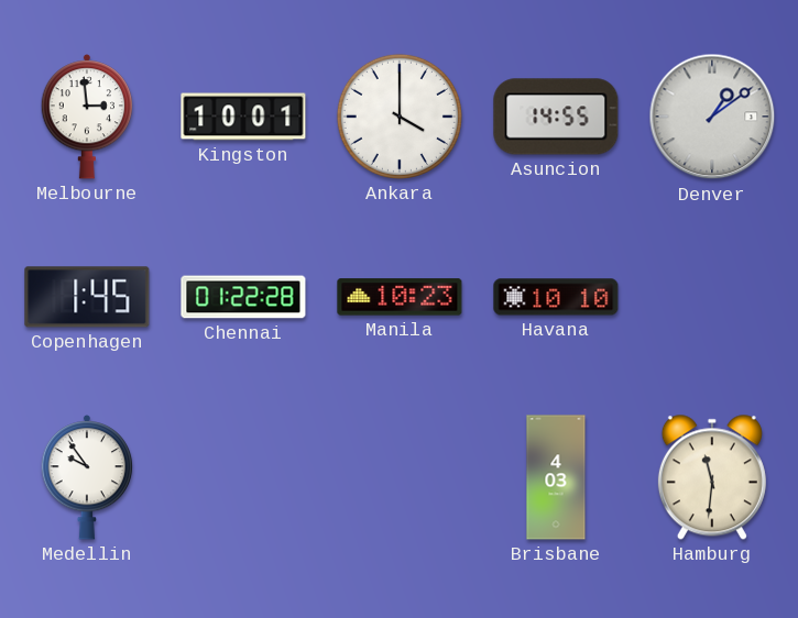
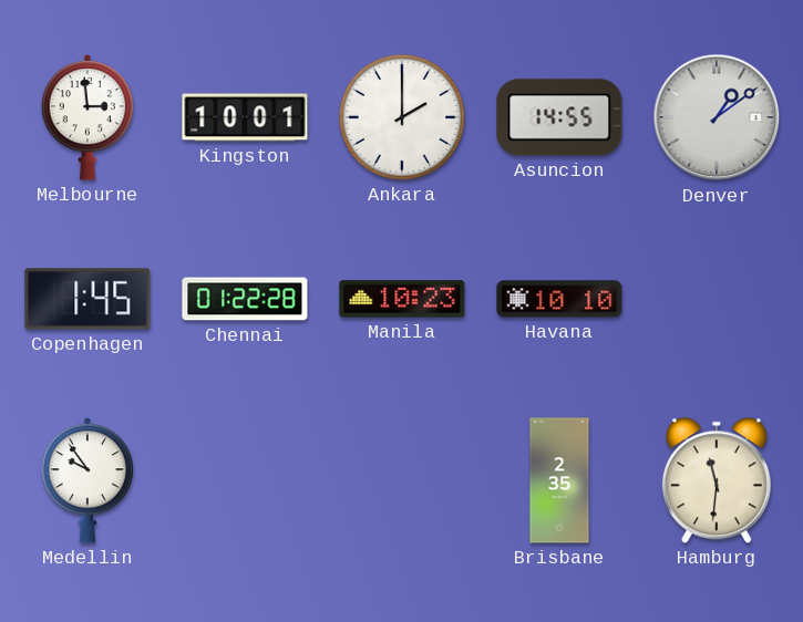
Ankara: 4:00 -> 2:00
Brisbane: 4:03 -> 2:35
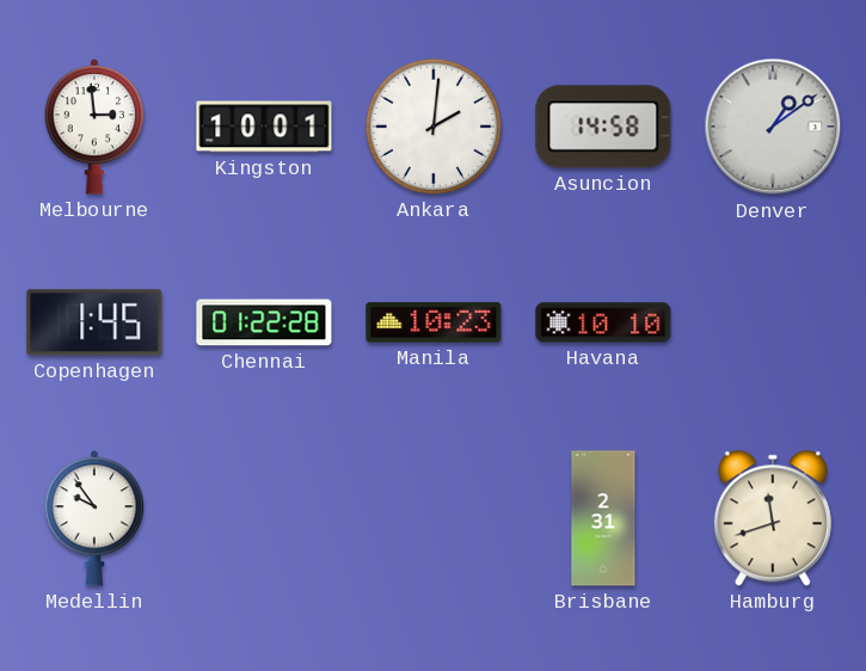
Ankara: 2:00 -> 2:01
Asuncion: 14:55 -> 14:58
Brisbane: 2:35 -> 2:31
Hamburg: 11:31 -> 11:42
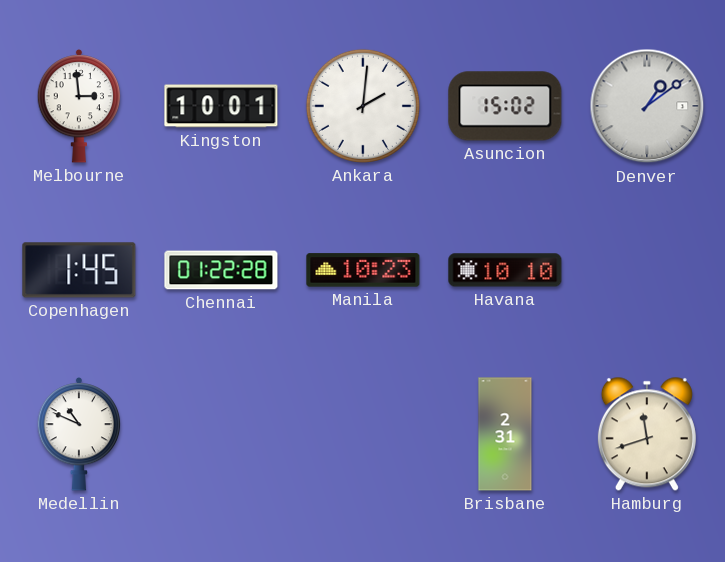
Asuncion: 14:58 -> 15:02
Medellin: 9:54 -> 10:49
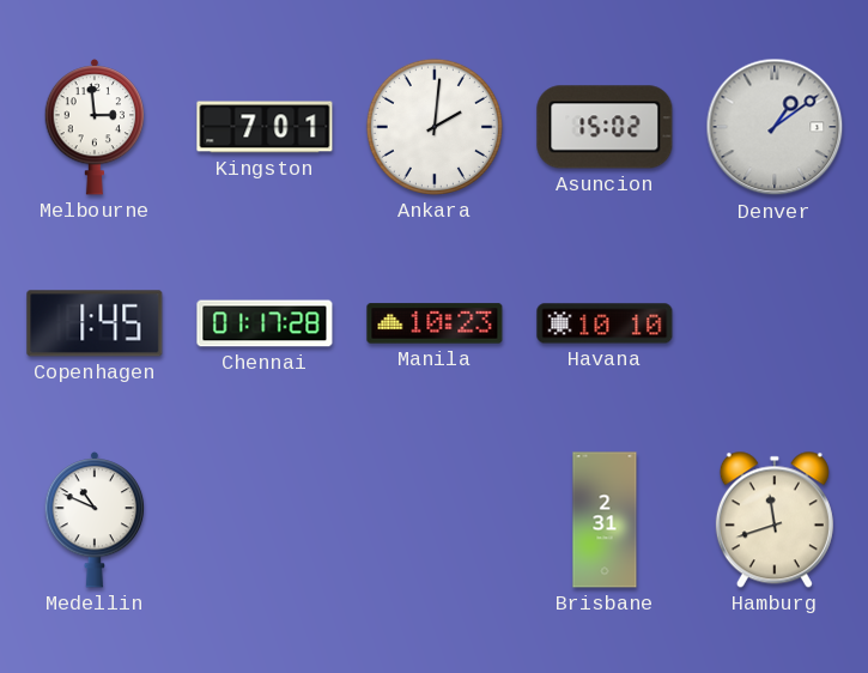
Kingston: 10:01 -> 7:01
Chennai: 01:22 -> 01:17
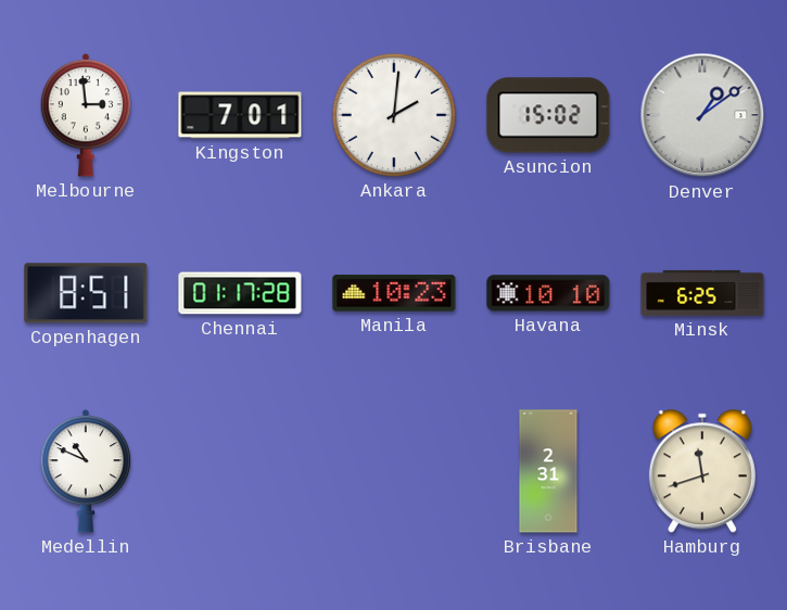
Copenhagen: 1:45 -> 8:51
Minsk: none -> 6:25
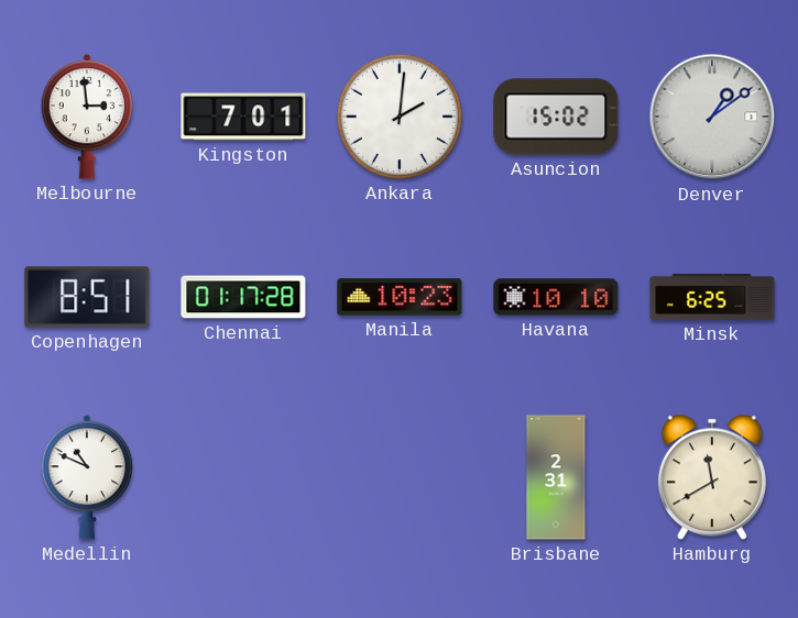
Hamburg: 11:42 -> 11:40
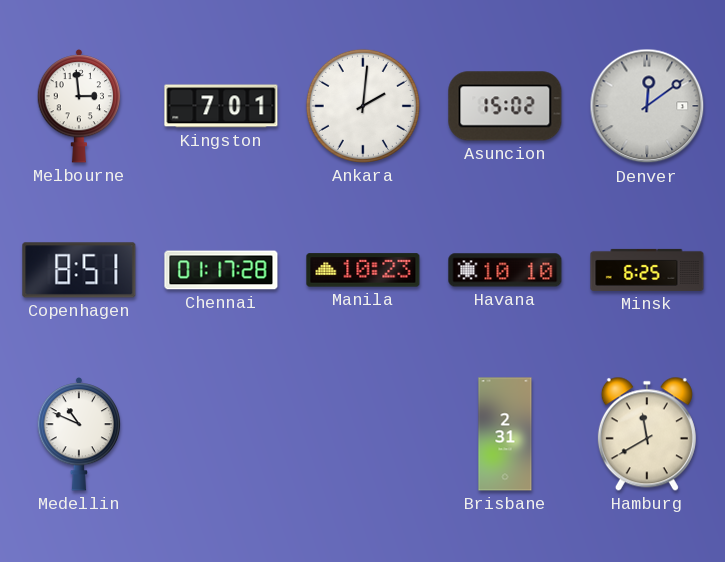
Denver: 1:09 -> 12:09
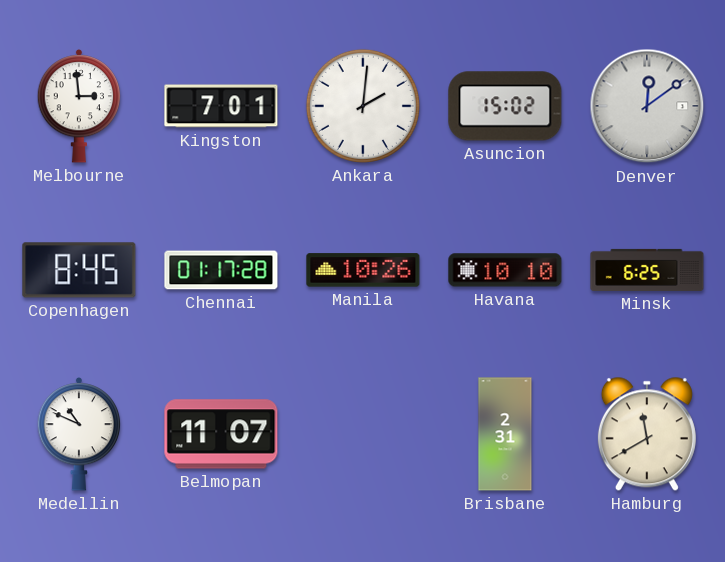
Copenhagen: 8:51 -> 8:45
Manila: 10:23 -> 10:26
Belmopan: none -> 11:07
